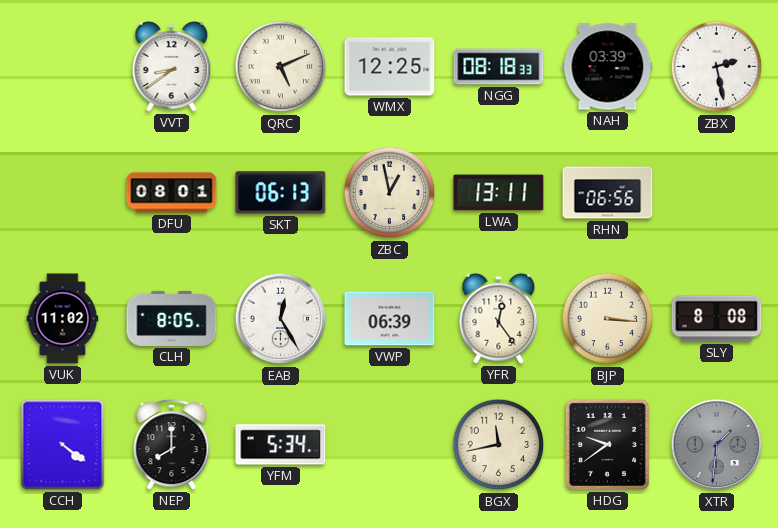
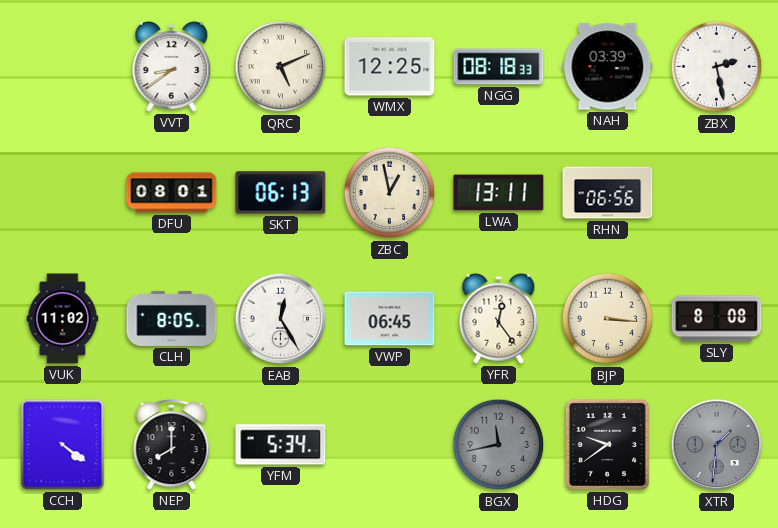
VWP: 06:39 -> 06:45
BGX dial: cream -> grey
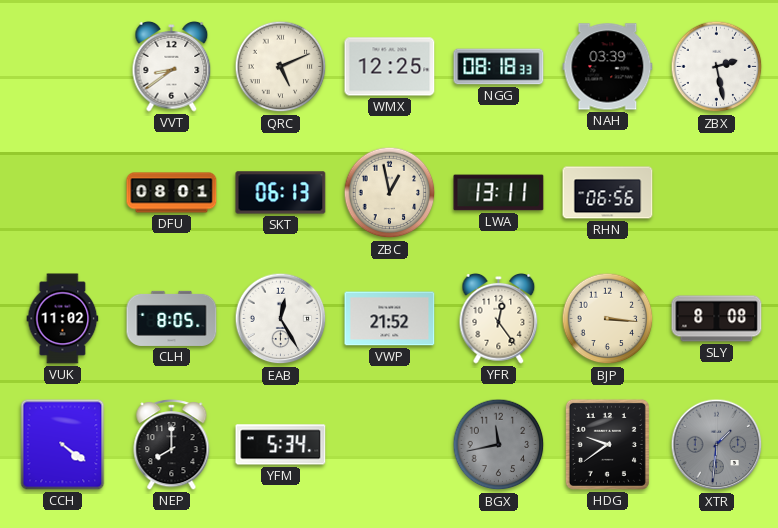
VWP: 06:45 -> 21:52
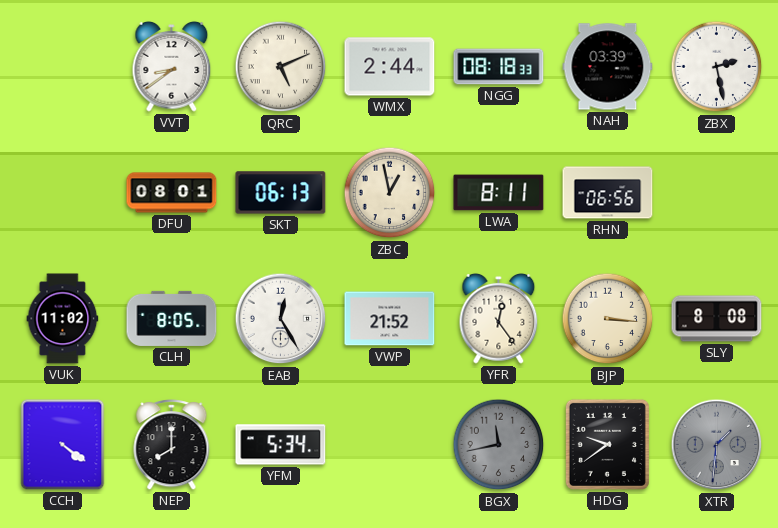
WMX: 12:25 -> 2:44
LWA: 13:11 -> 8:11
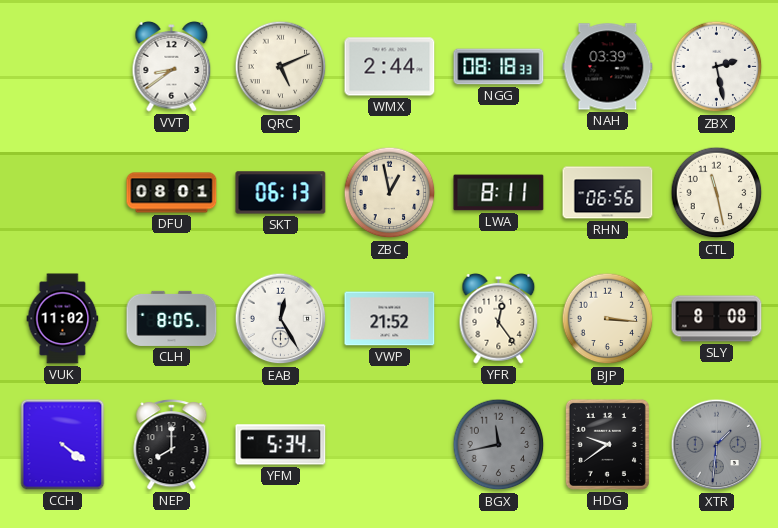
CTL: none -> 11:28
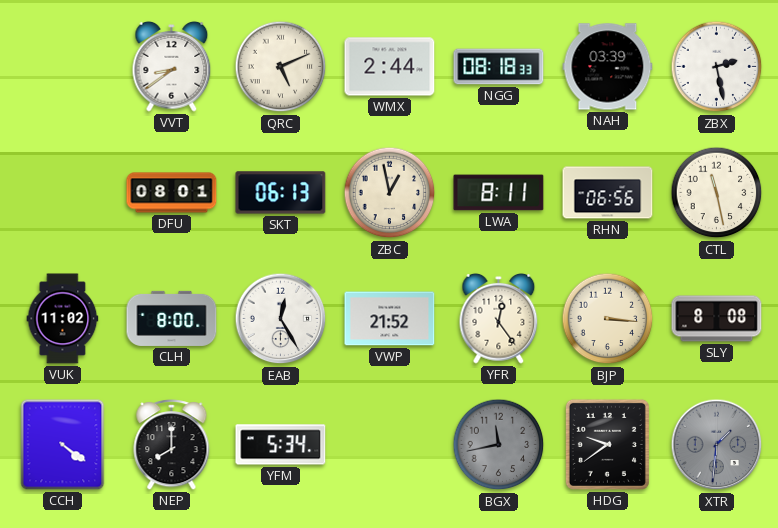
CLH: 8:05 -> 8:00
